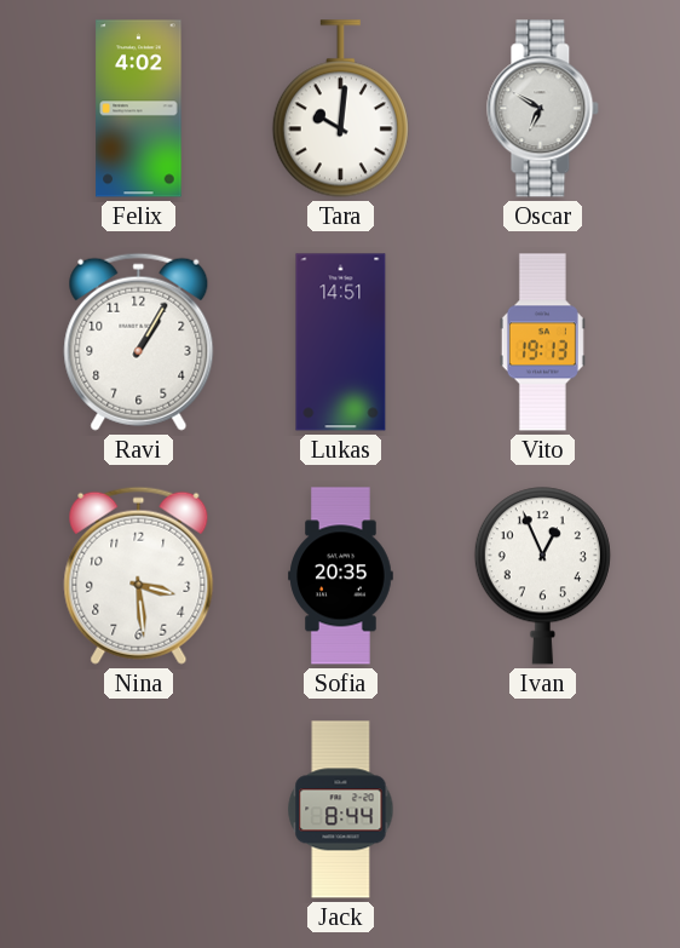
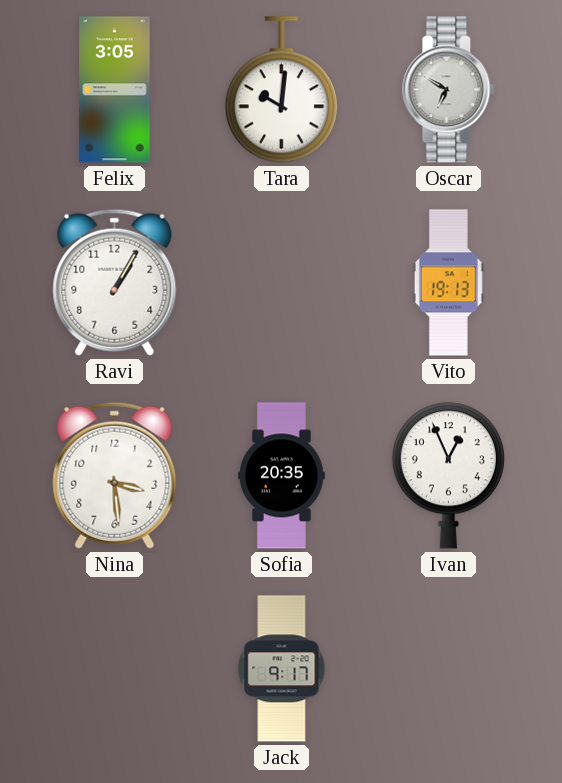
Felix: 4:02 -> 3:05
Lukas: 14:51 -> none
Jack: 8:44 -> 9:17
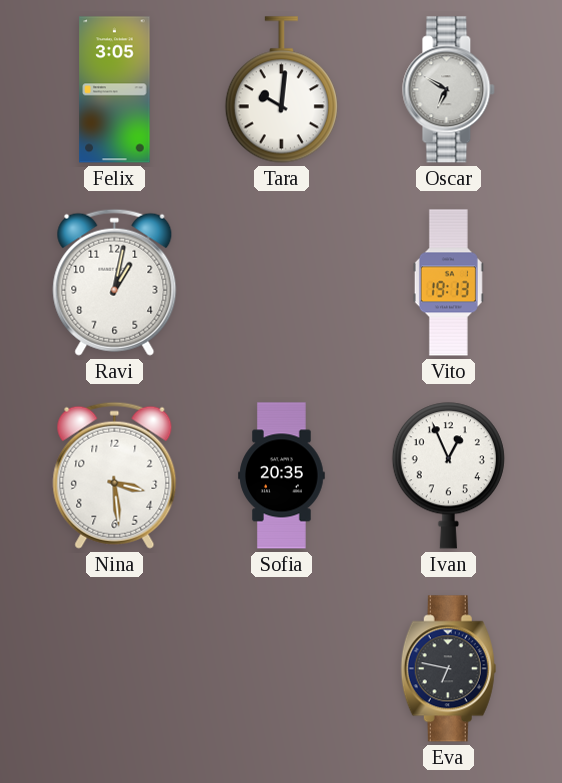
Ravi: 1:05 -> 1:02
Jack: 9:17 -> none
Eva: none -> 6:47
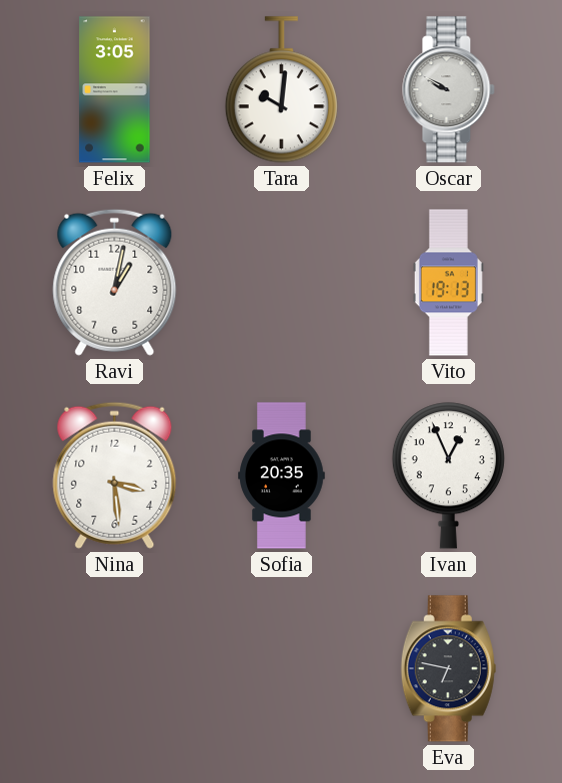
Oscar: 6:50 -> 9:50
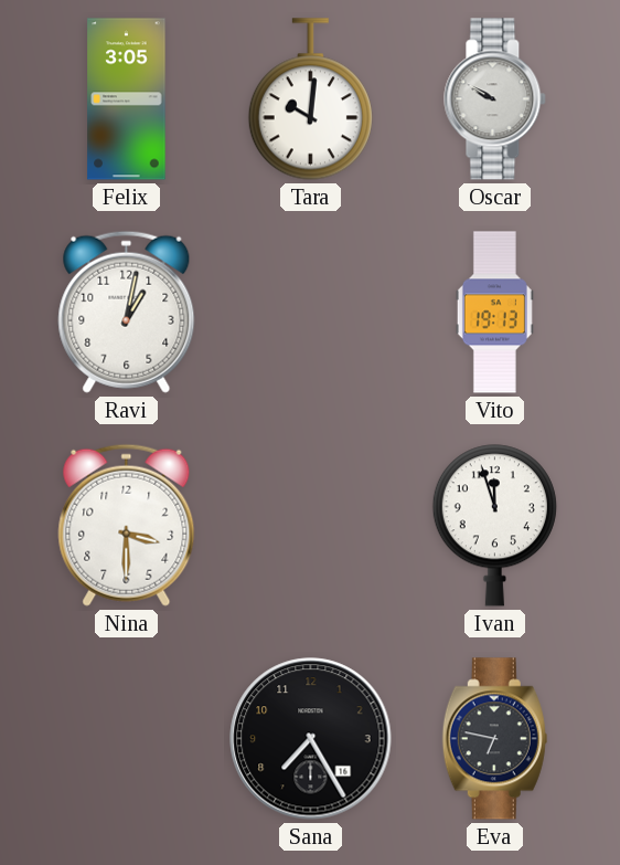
Nina: 3:29 -> 3:30
Sofia: 20:35 -> none
Ivan: 12:56 -> 11:57
Sana: none -> 7:25
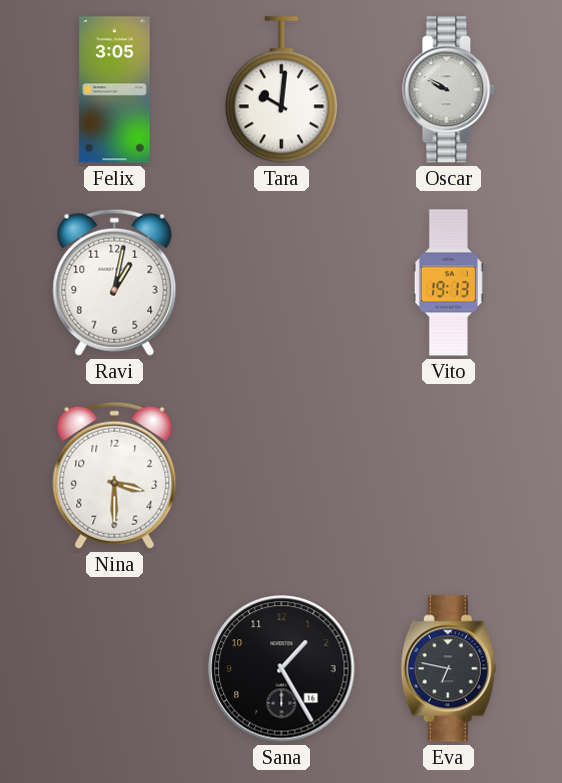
Ivan: 11:57 -> none
Sana: 7:25 -> 1:25
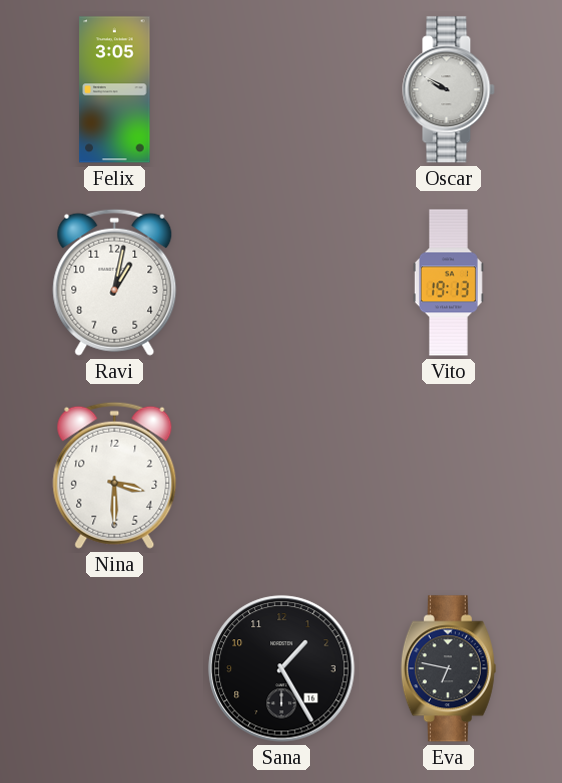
Tara: 10:01 -> none
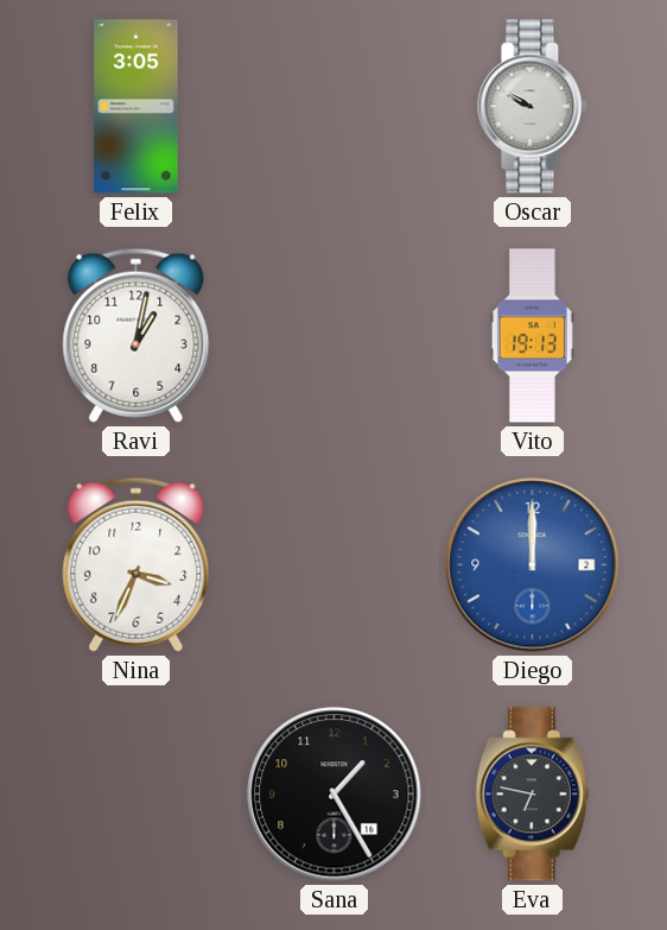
Nina: 3:30 -> 3:34
Diego: none -> 12:00
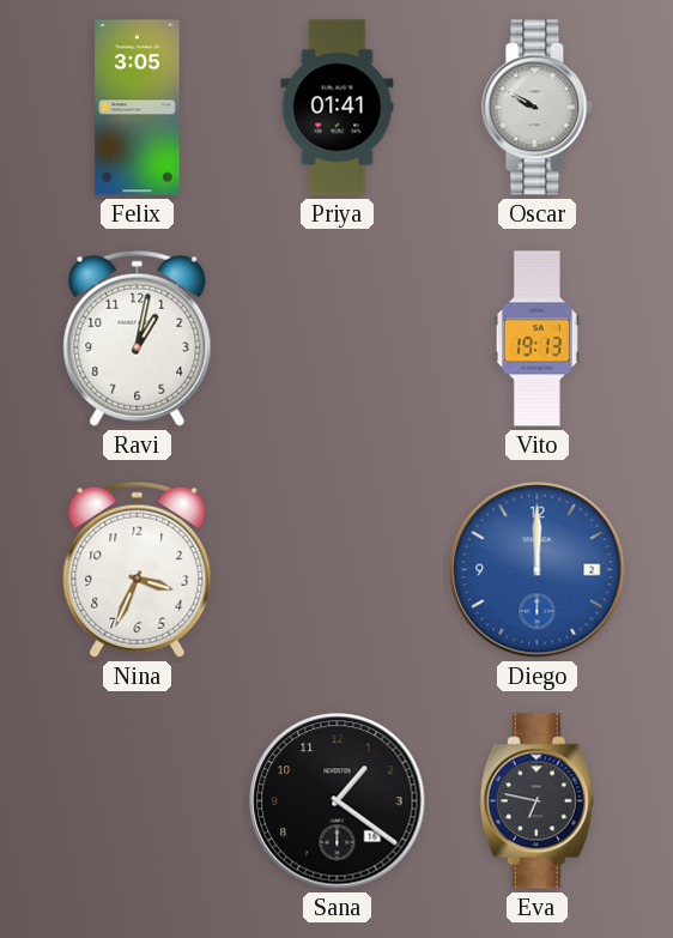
Priya: none -> 01:41
Sana: 1:25 -> 1:21
